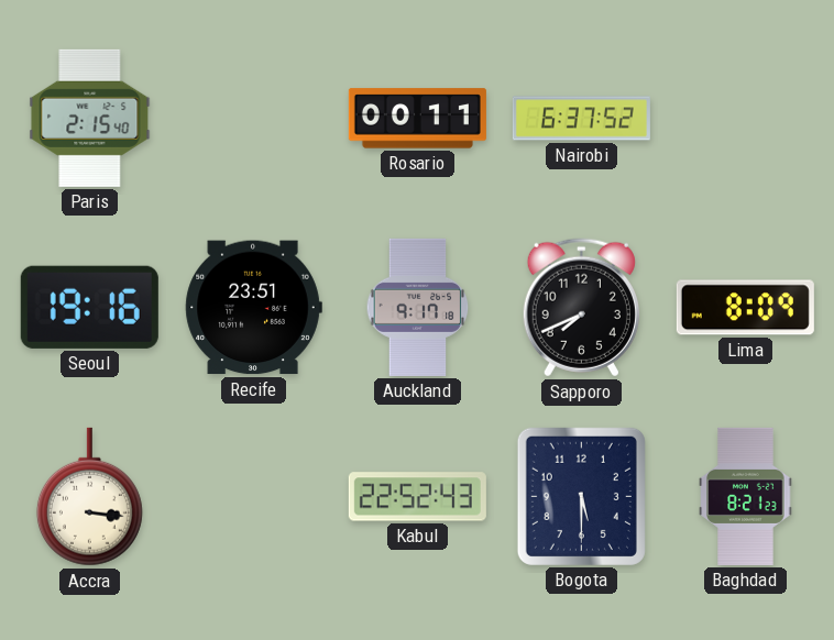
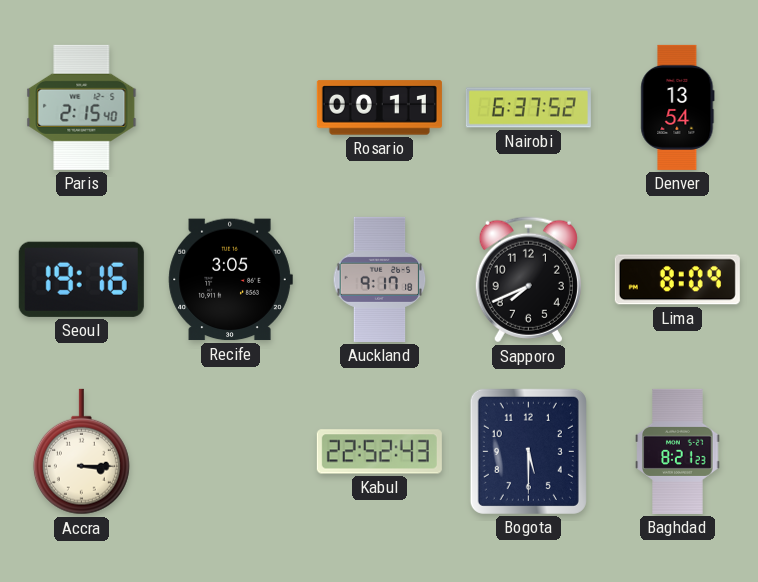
Denver: none -> 13:54
Recife: 23:51 -> 3:05
Accra: 3:16 -> 3:15
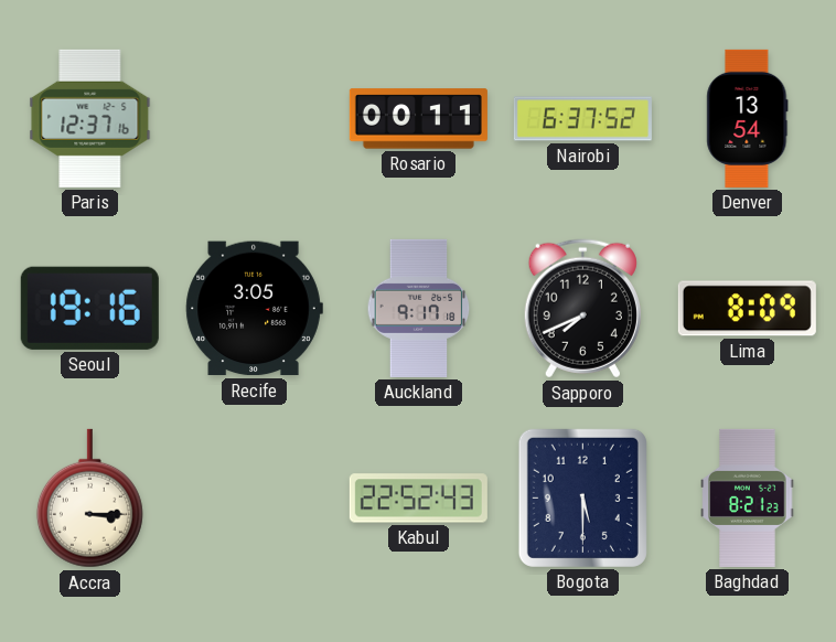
Paris: 2:15 -> 12:37
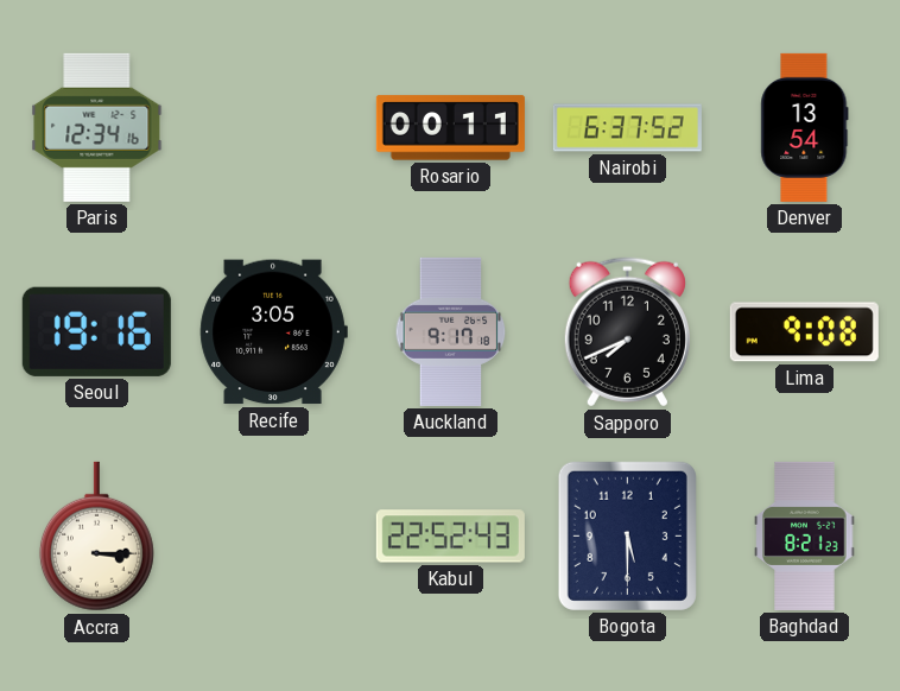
Paris: 12:37 -> 12:34
Lima: 8:09 -> 9:08
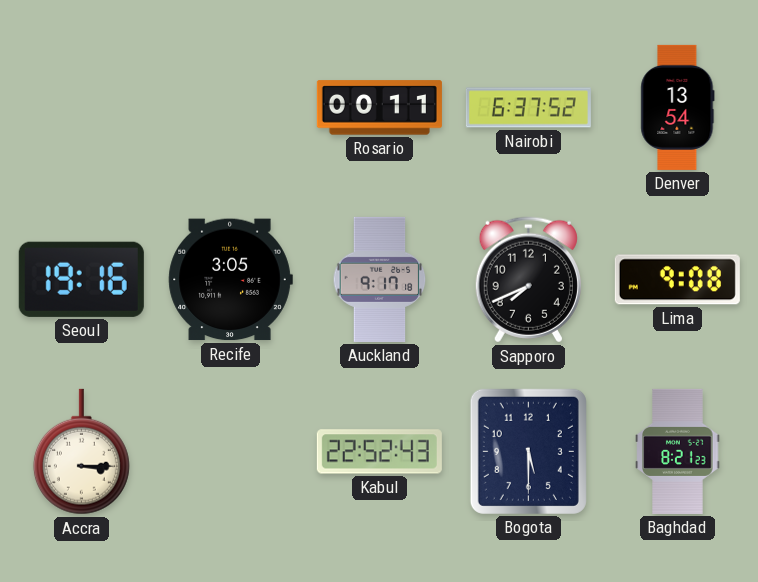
Paris: 12:34 -> none
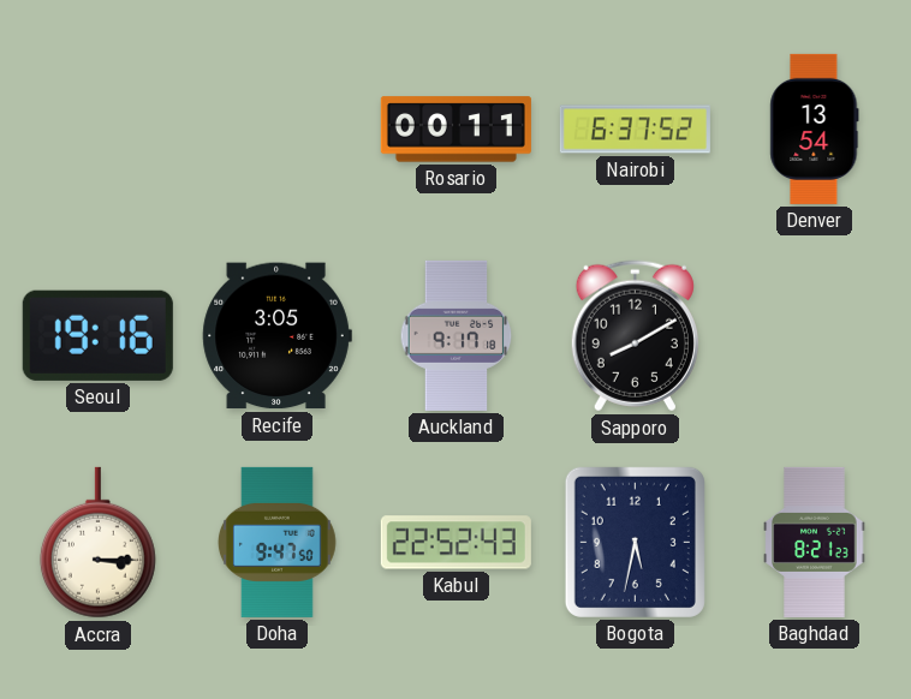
Sapporo: 7:41 -> 8:10
Lima: 9:08 -> none
Doha: none -> 9:47
Bogota: 5:30 -> 5:32
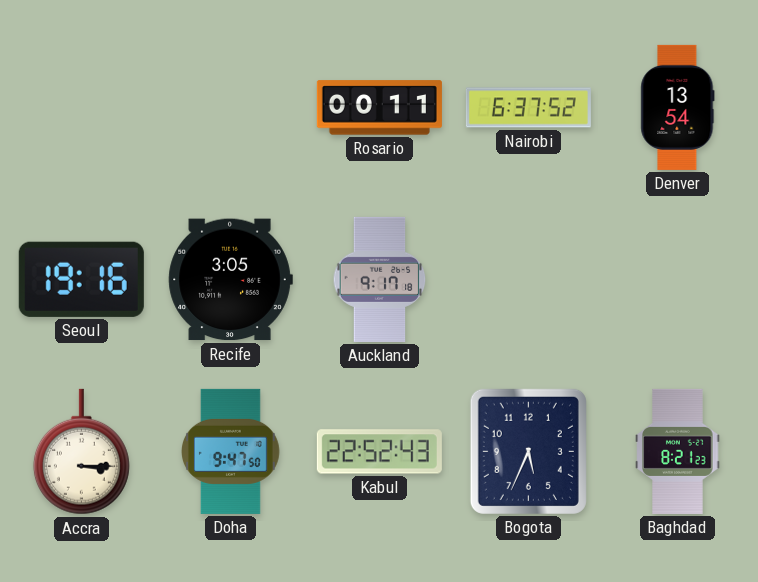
Sapporo: 8:10 -> none
Bogota: 5:32 -> 5:34
